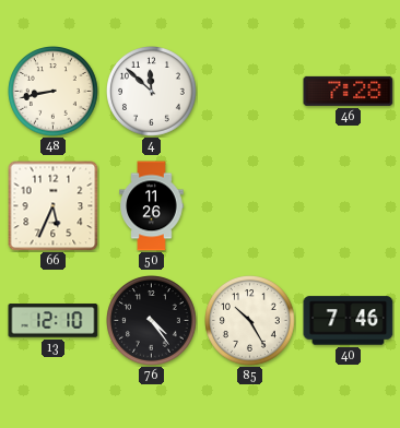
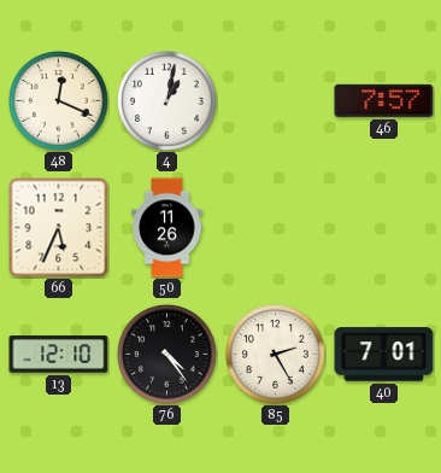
48: 8:43 -> 12:19
4: 11:52 -> 1:02
46: 7:28 -> 7:57
85: 10:25 -> 2:25
40: 7:46 -> 7:01
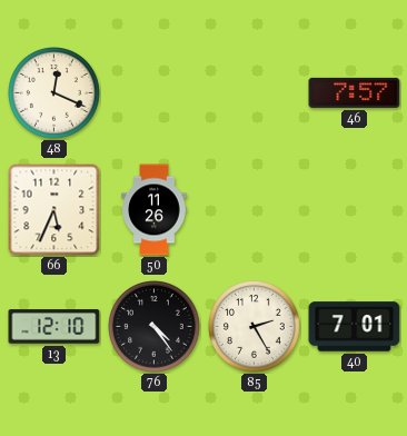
4: 1:02 -> none
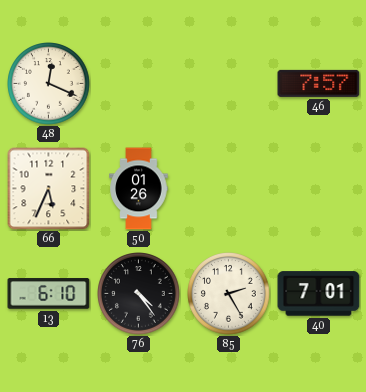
50: 11:26 -> 01:26
13: 12:10 -> 6:10
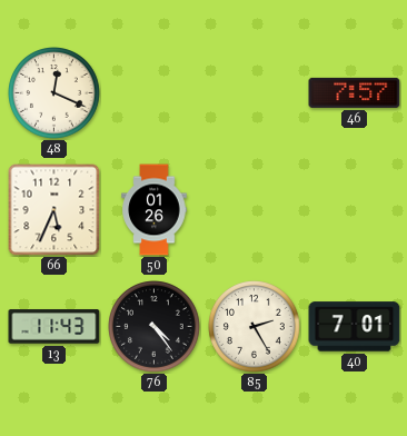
13: 6:10 -> 11:43
